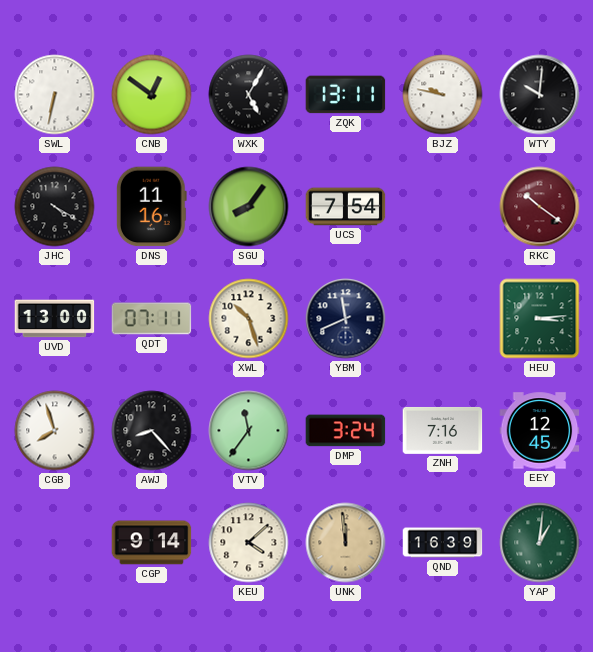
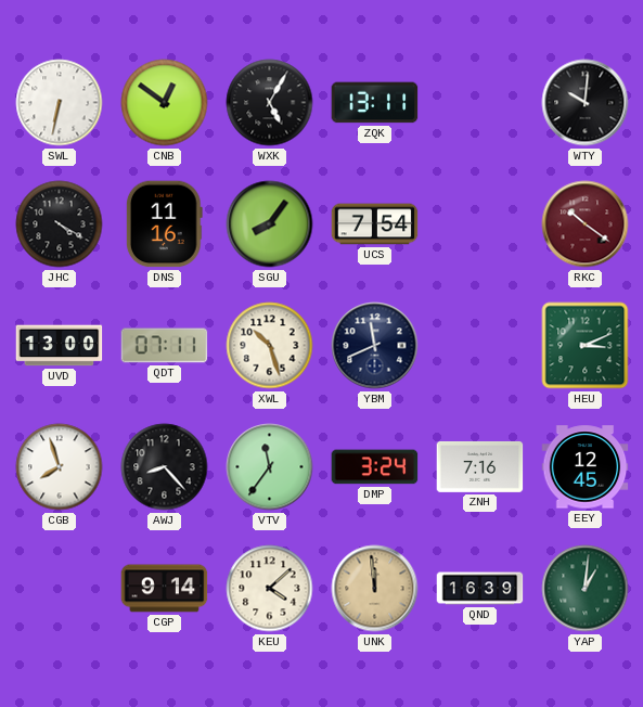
BJZ: 9:47 -> none
HEU: 3:14 -> 3:11
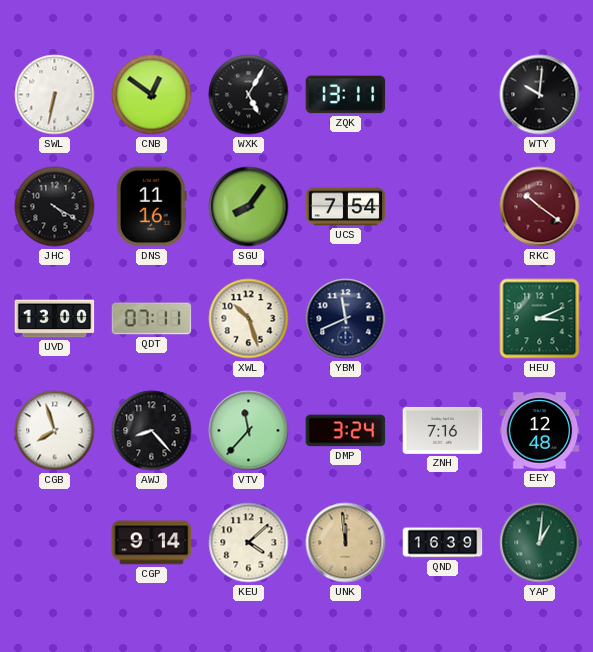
VTV: 11:36 -> 11:37
EEY: 12:45 -> 12:48
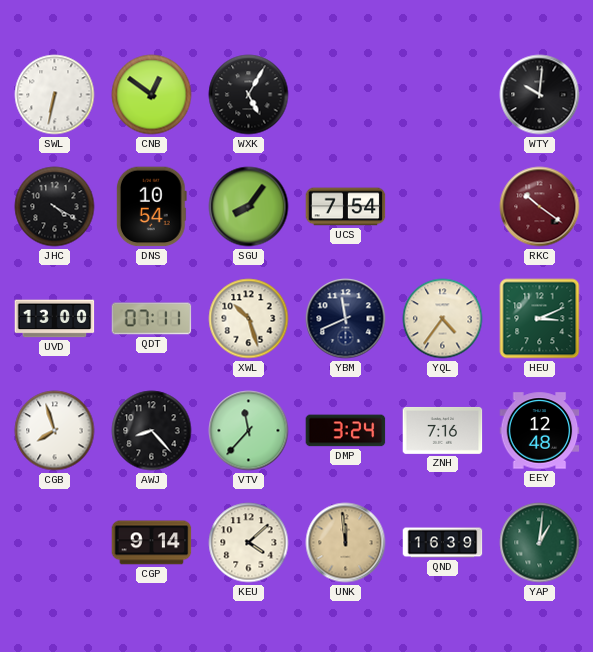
ZQK: 13:11 -> none
DNS: 11:16 -> 10:54
YQL: none -> 4:36
